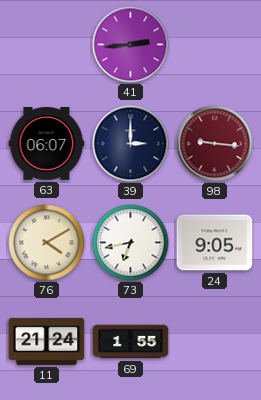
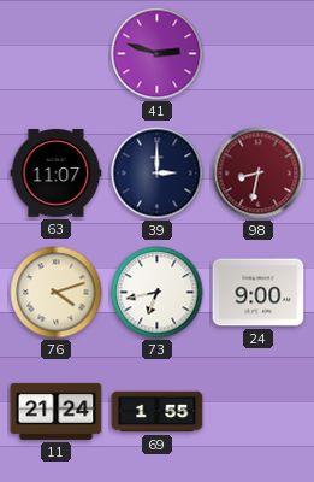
41: 2:44 -> 2:48
63: 06:07 -> 11:07
98: 9:16 -> 8:32
76: 4:10 -> 4:12
24: 9:05 -> 9:00
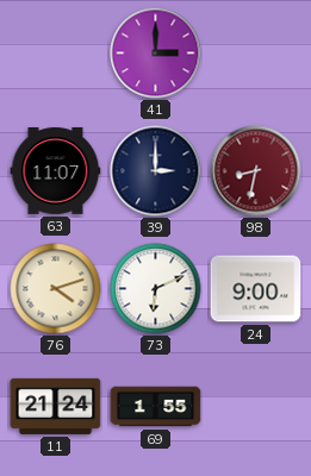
41: 2:48 -> 3:00
73: 6:43 -> 6:11
